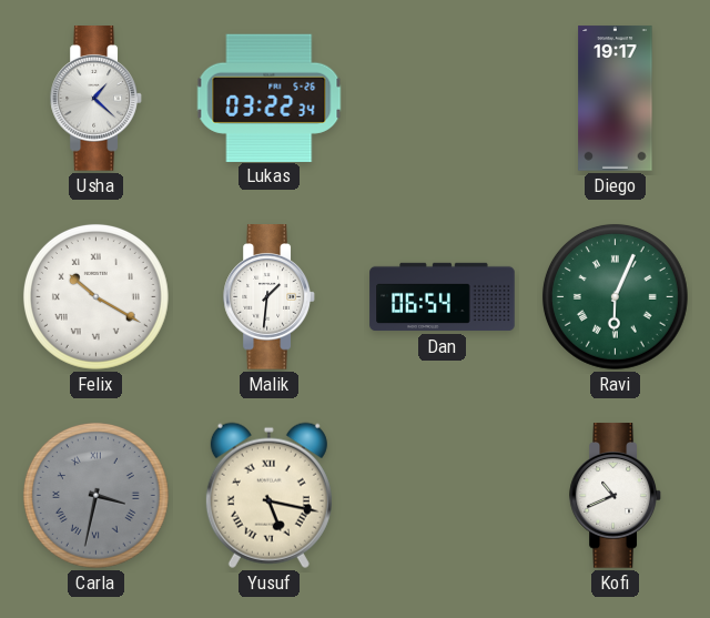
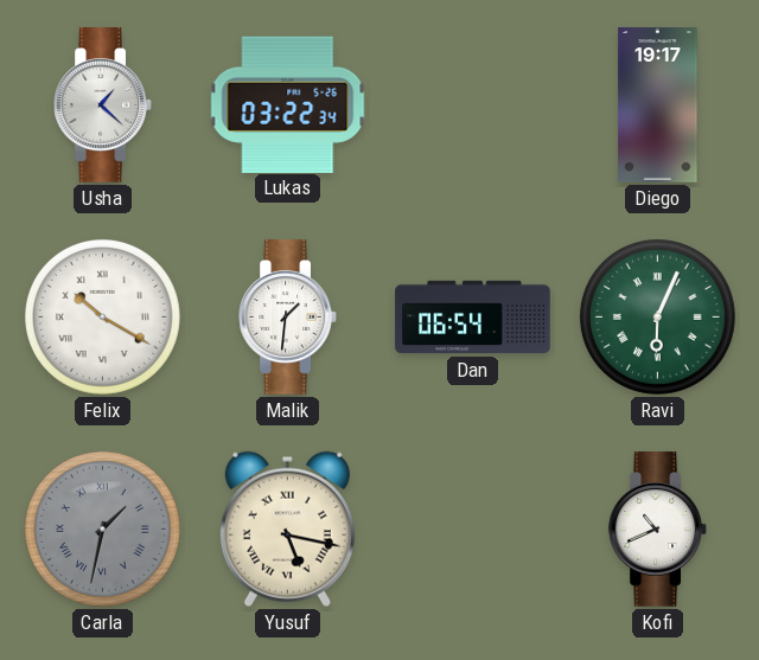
Carla: 3:32 -> 1:32
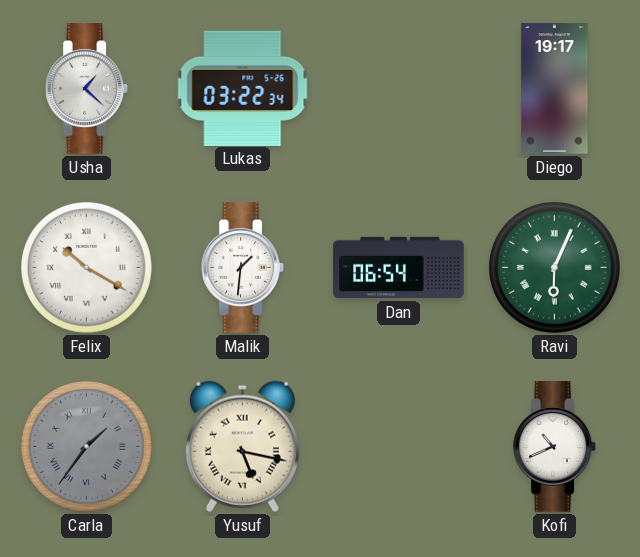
Carla: 1:32 -> 1:36
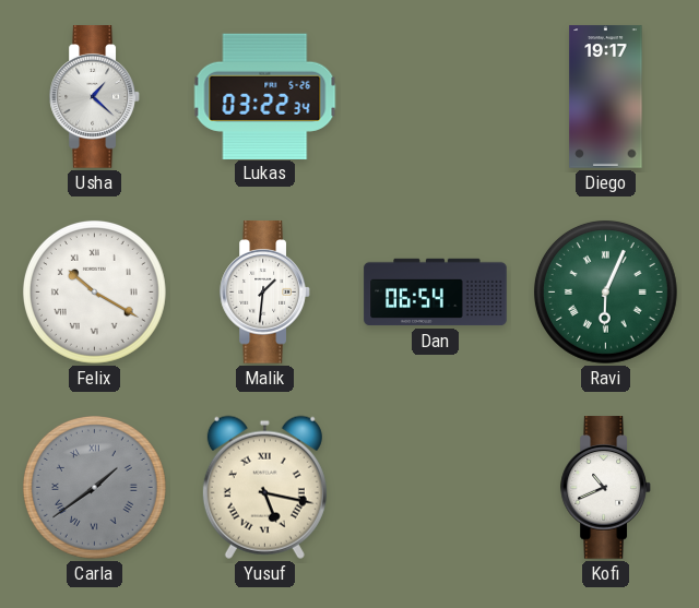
Carla: 1:36 -> 1:39
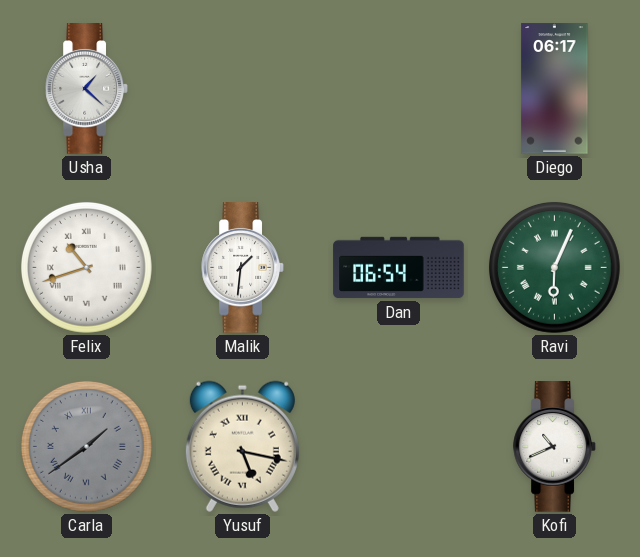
Lukas: 03:22 -> none
Diego: 19:17 -> 06:17
Felix: 10:20 -> 10:42
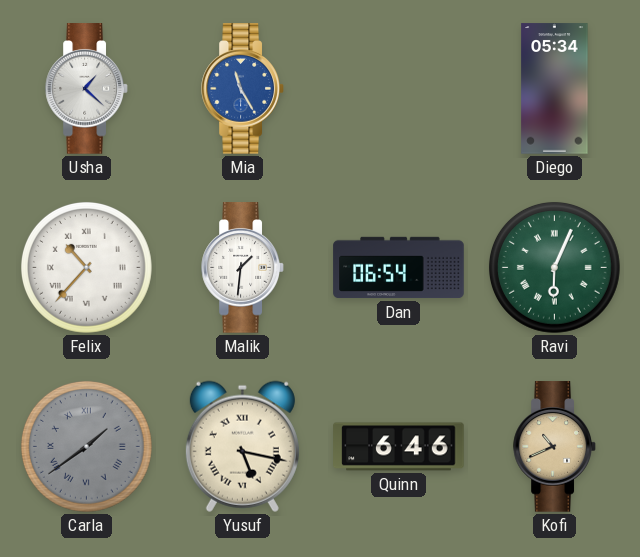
Mia: none -> 11:25
Diego: 06:17 -> 05:34
Felix: 10:42 -> 10:37
Quinn: none -> 6:46
Kofi dial: white -> champagne
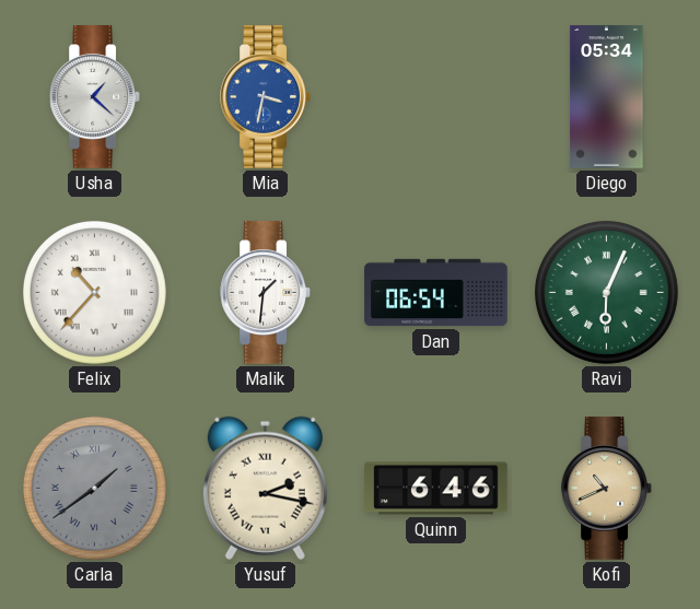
Mia: 11:25 -> 3:32
Yusuf: 5:17 -> 2:17
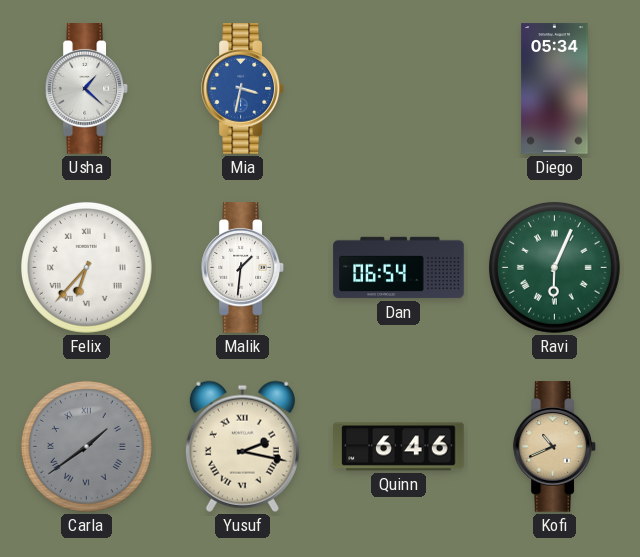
Felix: 10:37 -> 6:37
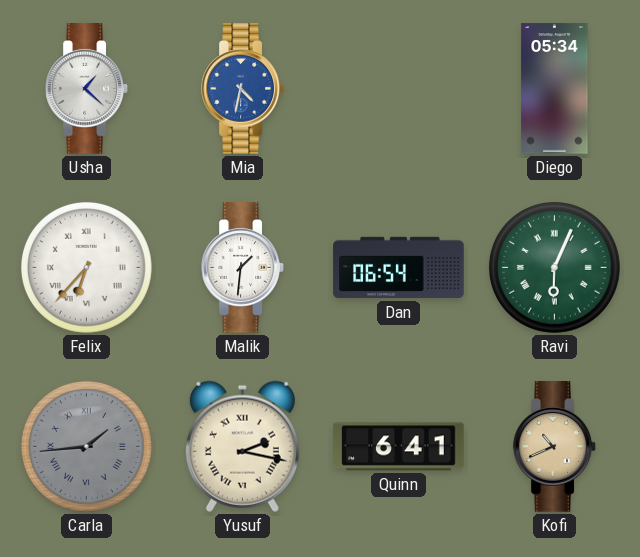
Mia: 3:32 -> 4:32
Carla: 1:39 -> 1:44
Quinn: 6:46 -> 6:41
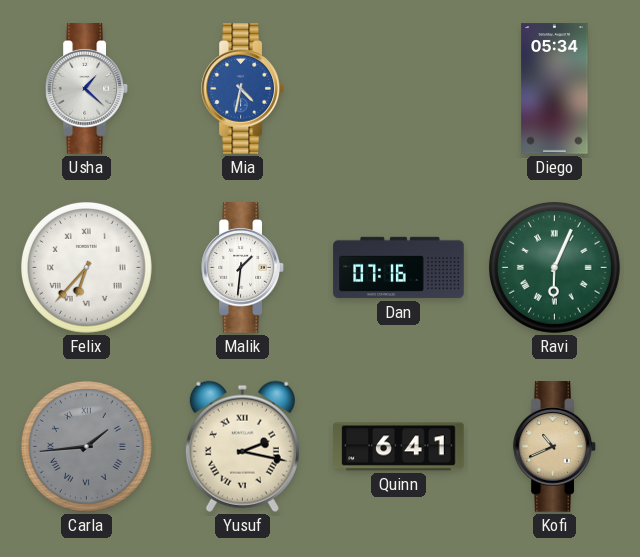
Dan: 06:54 -> 07:16
